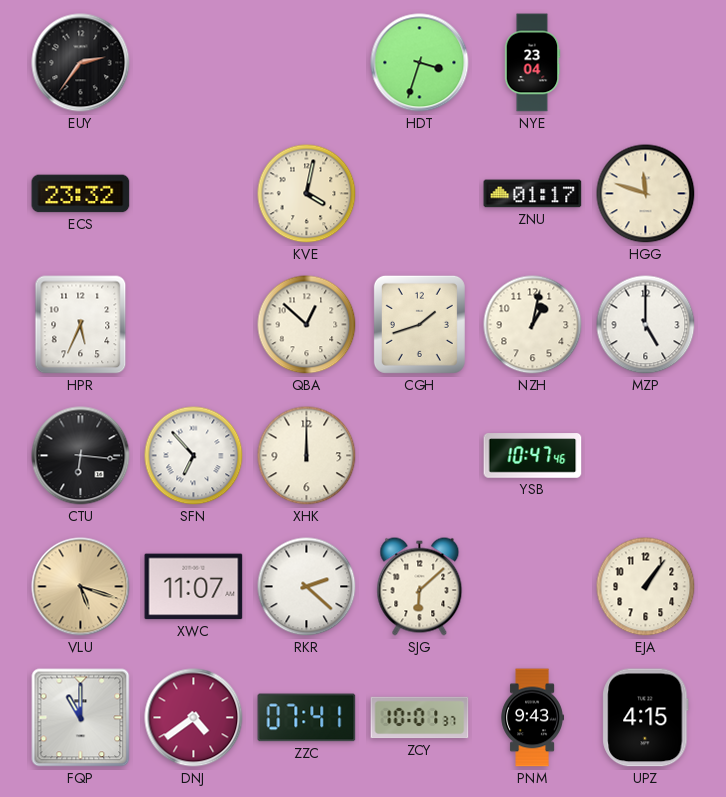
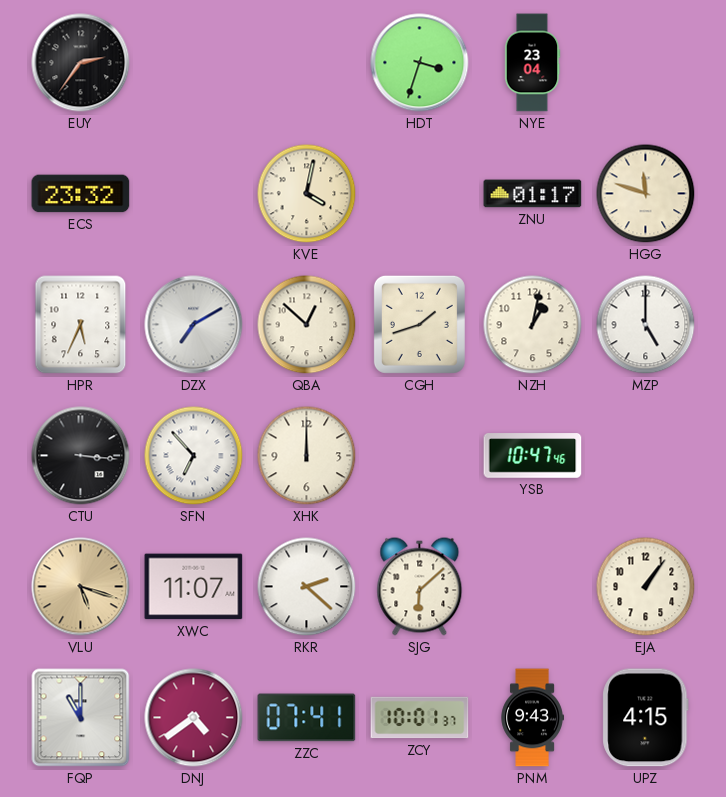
DZX: none -> 7:10
CTU: 6:16 -> 3:16
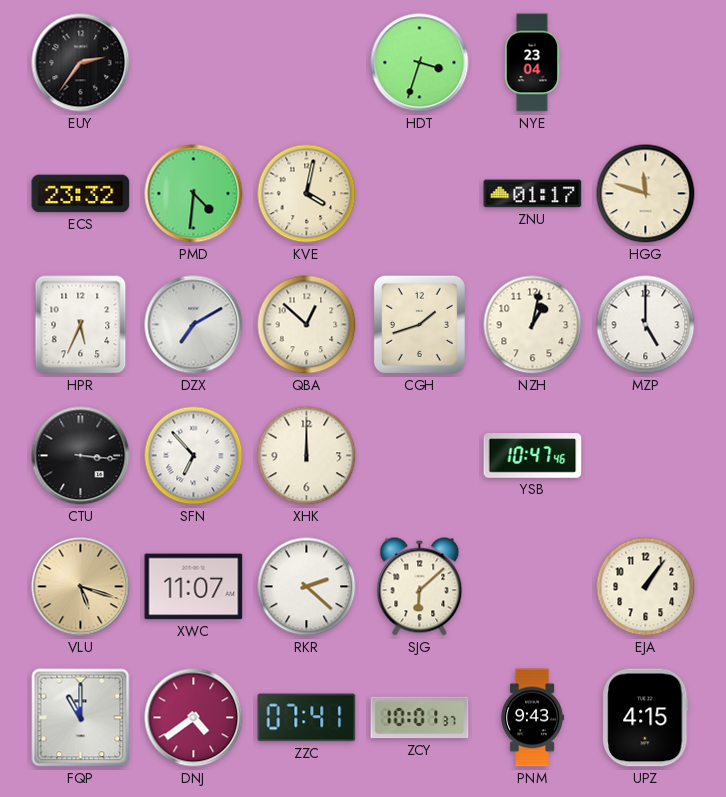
PMD: none -> 4:31
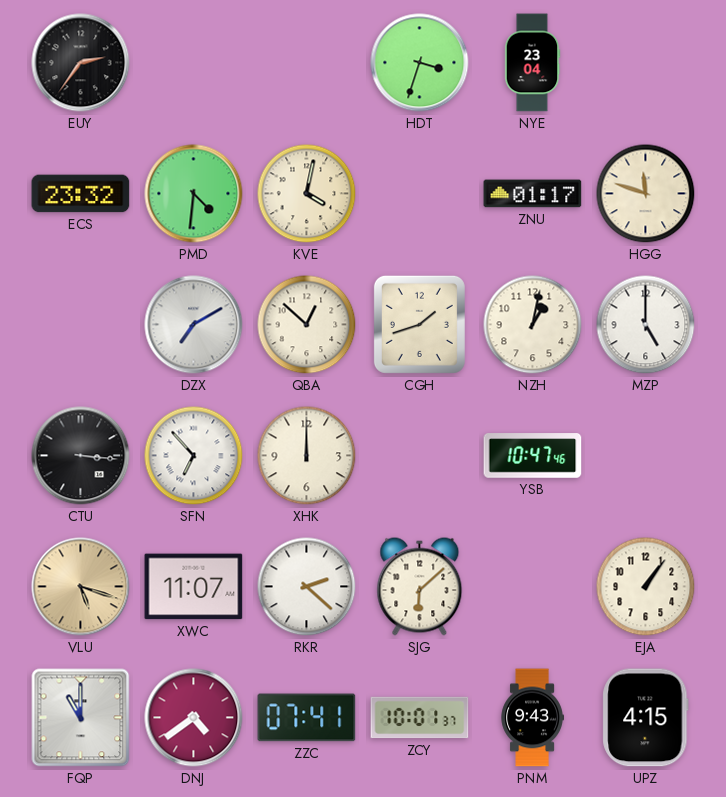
HPR: 5:34 -> none
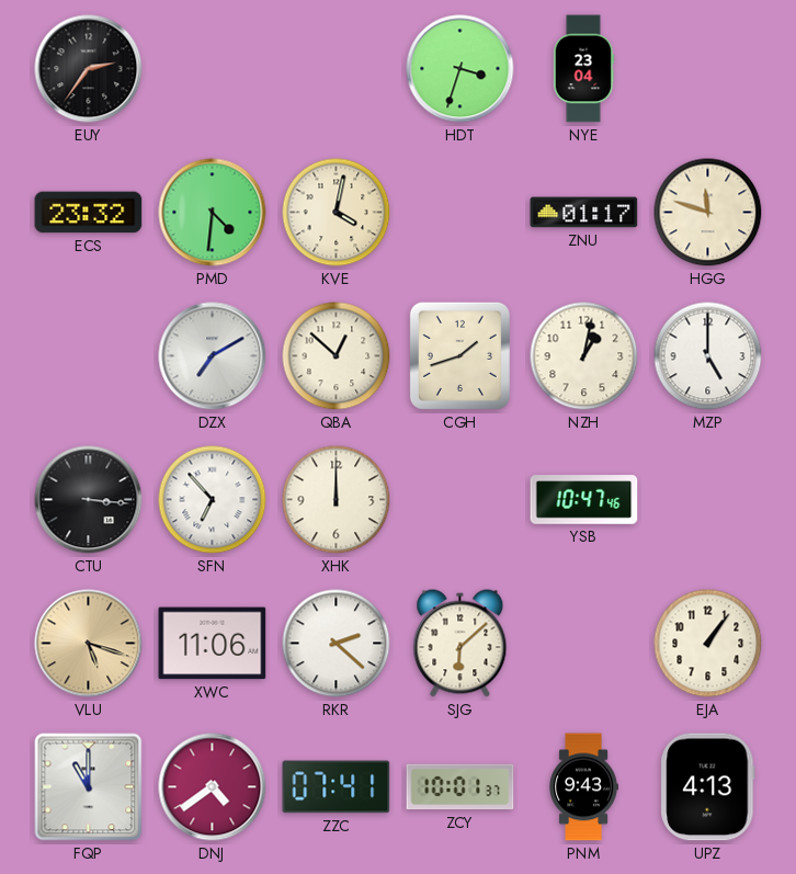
XWC: 11:07 -> 11:06
UPZ: 4:15 -> 4:13
